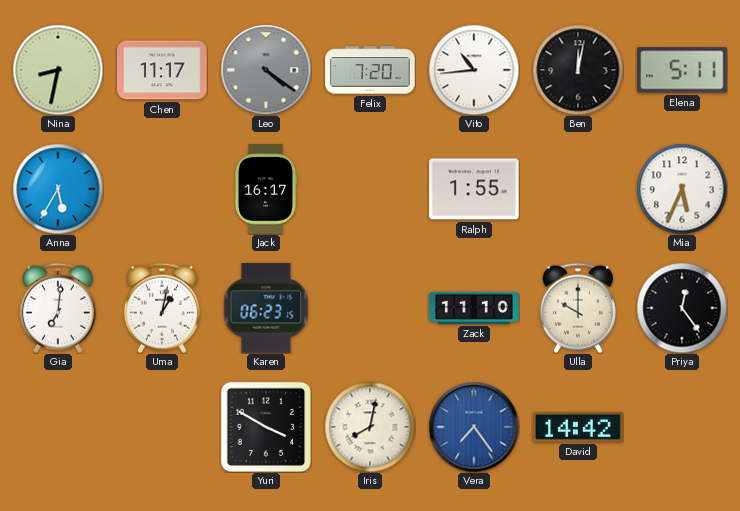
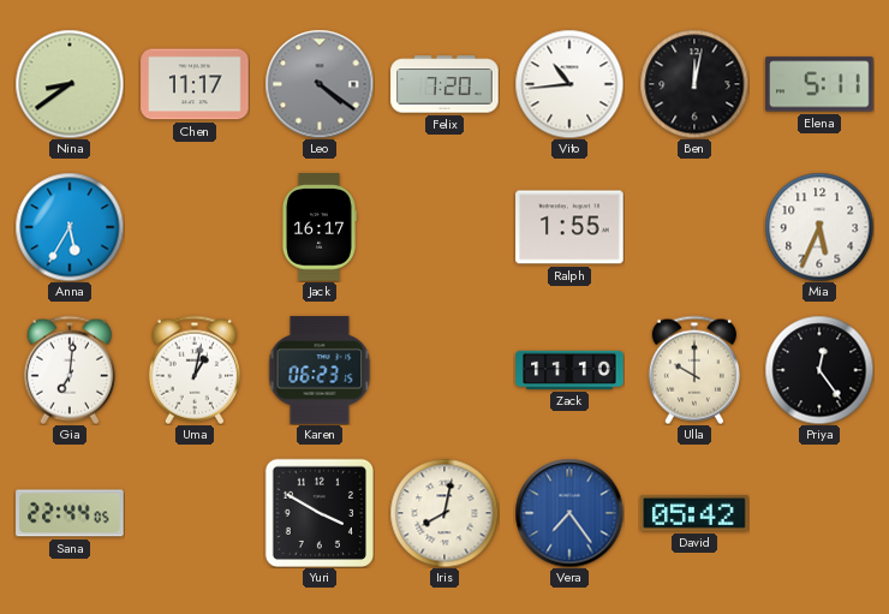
Nina: 8:32 -> 8:39
Sana: none -> 22:44
David: 14:42 -> 05:42
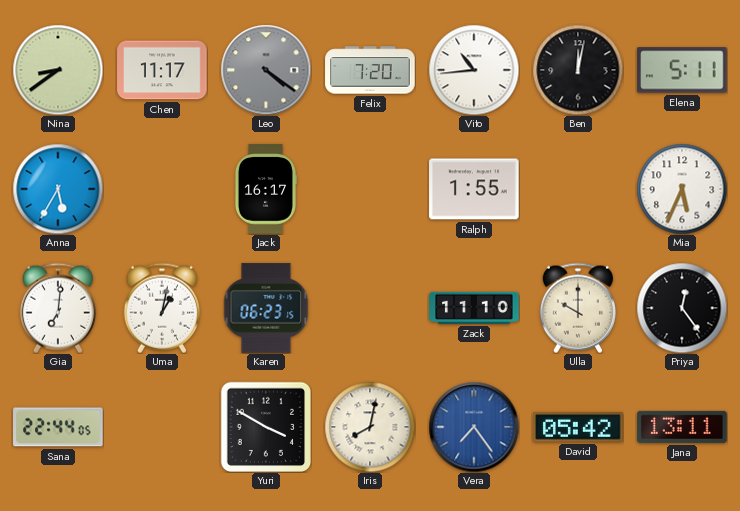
Jana: none -> 13:11
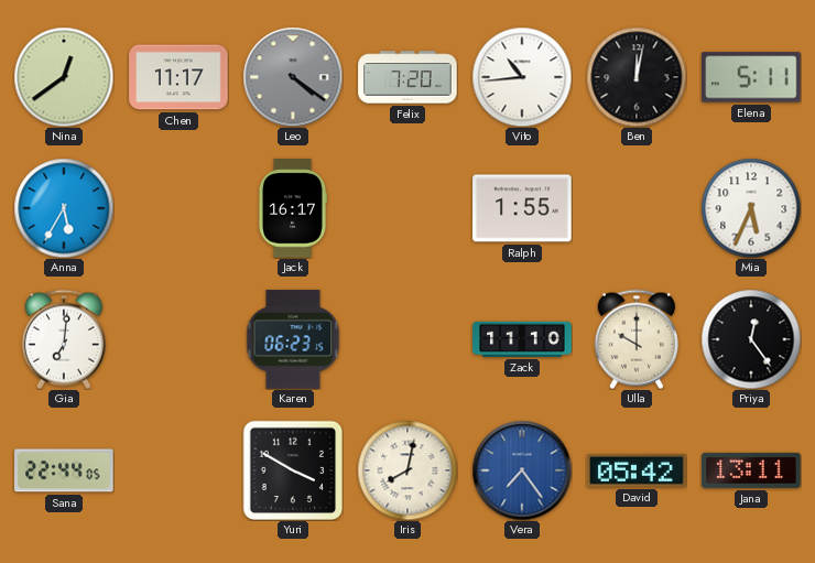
Nina: 8:39 -> 12:39
Uma: 1:02 -> none
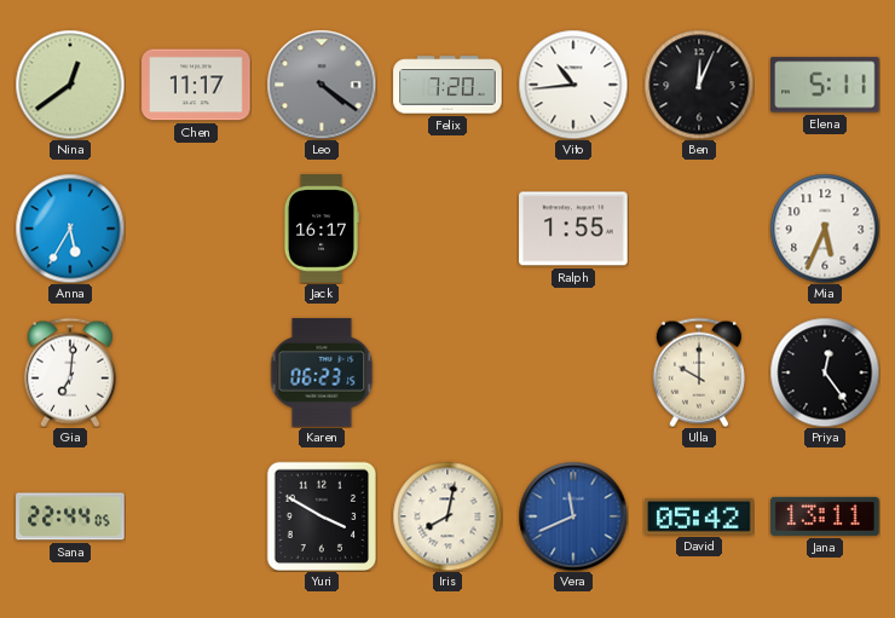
Ben: 12:02 -> 12:04
Zack: 11:10 -> none
Vera: 7:24 -> 11:41
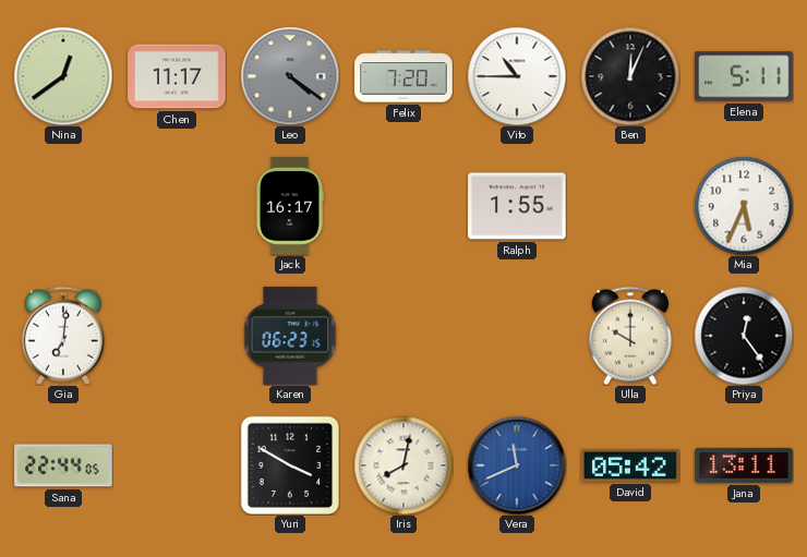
Vito: 10:44 -> 10:45
Anna: 5:35 -> none
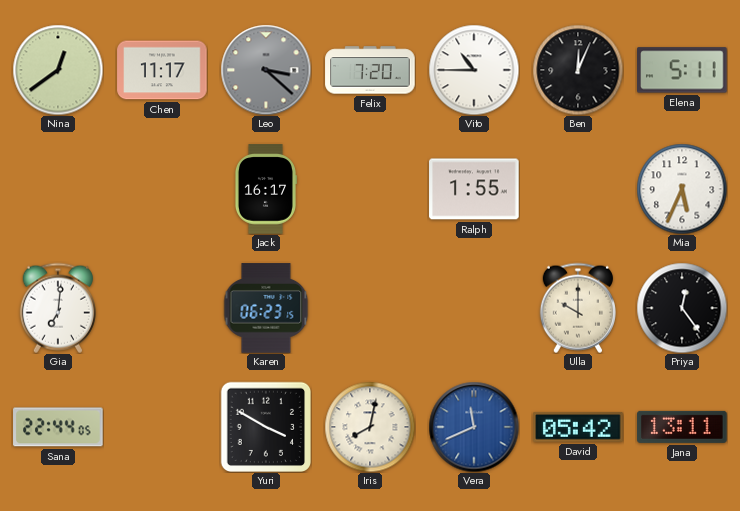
Leo: 4:21 -> 3:22
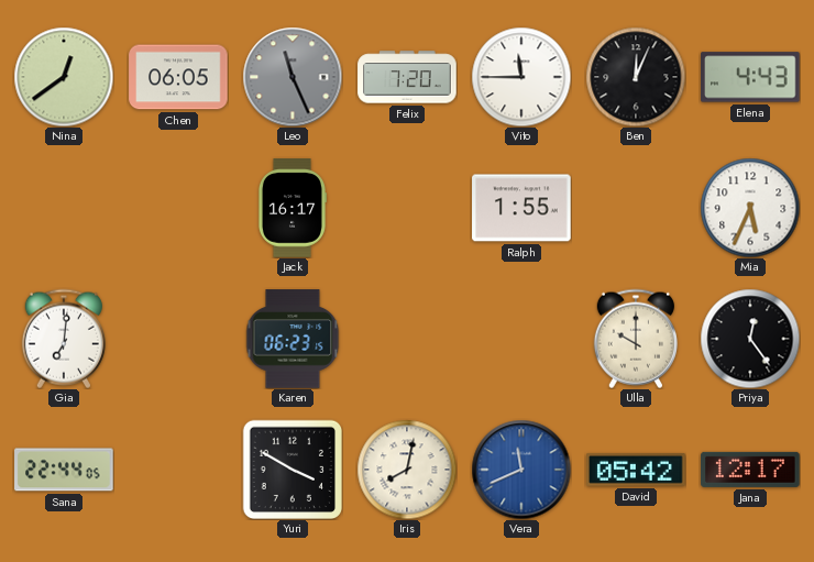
Chen: 11:17 -> 06:05
Leo: 3:22 -> 11:26
Vito: 10:45 -> 11:45
Elena: 5:11 -> 4:43
Jana: 13:11 -> 12:17
